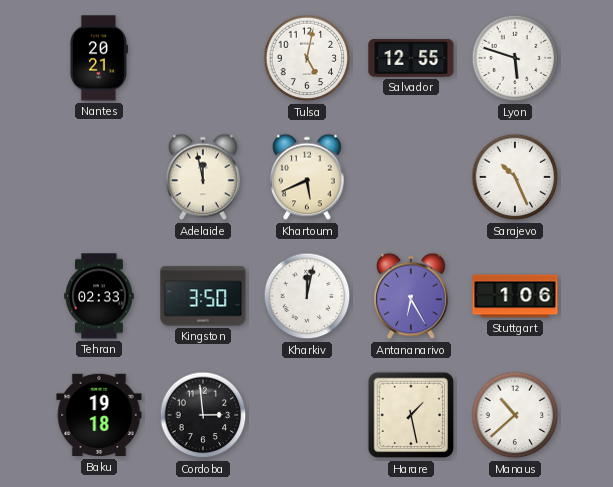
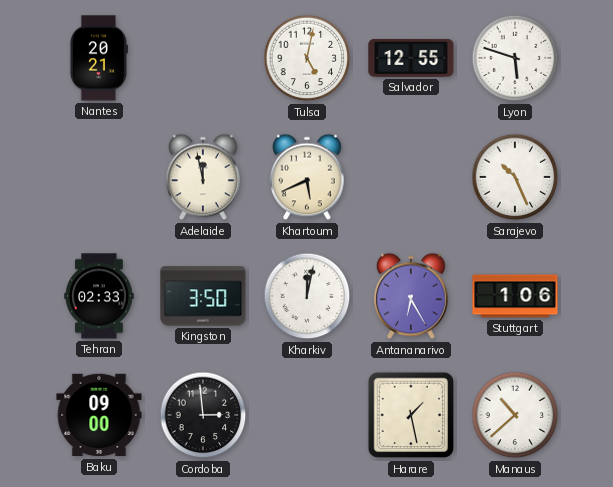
Baku: 19:18 -> 09:00
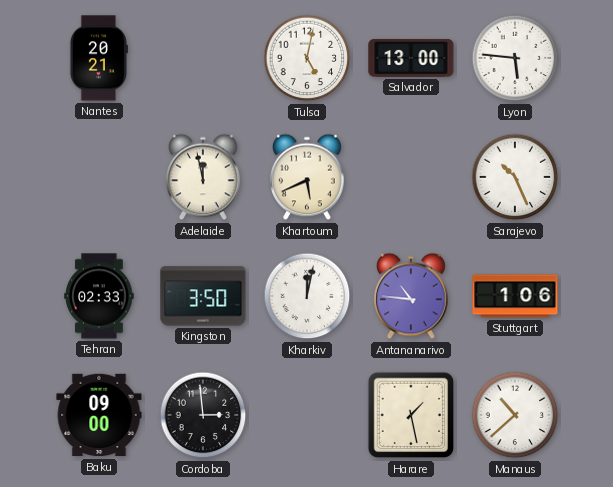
Salvador: 12:55 -> 13:00
Lyon: 5:48 -> 5:46
Antananarivo: 6:25 -> 10:46
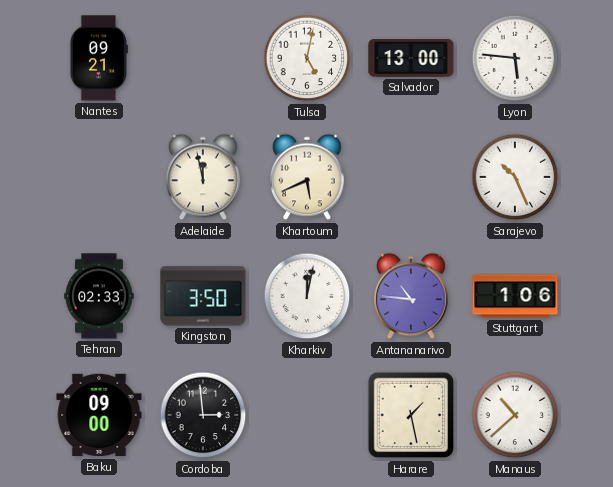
Nantes: 20:21 -> 09:21
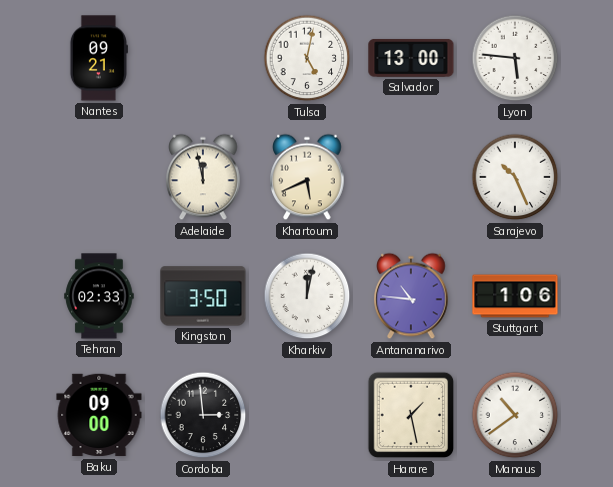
Manaus: 10:38 -> 10:39
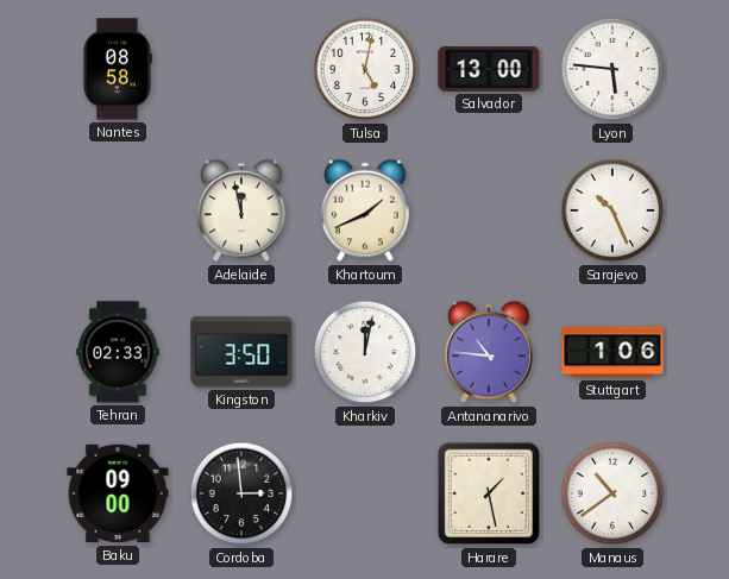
Nantes: 09:21 -> 08:58
Khartoum: 5:41 -> 1:41
